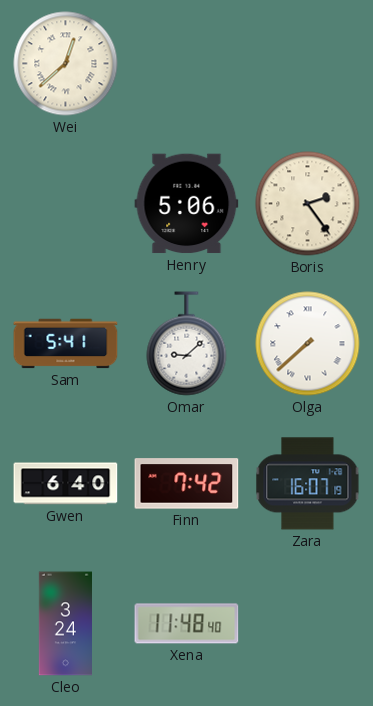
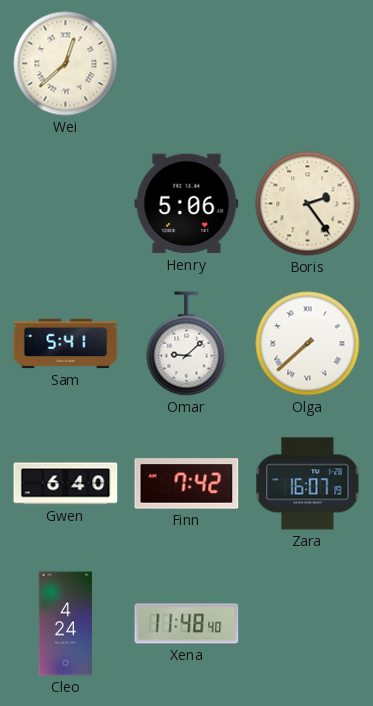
Cleo: 3:24 -> 4:24
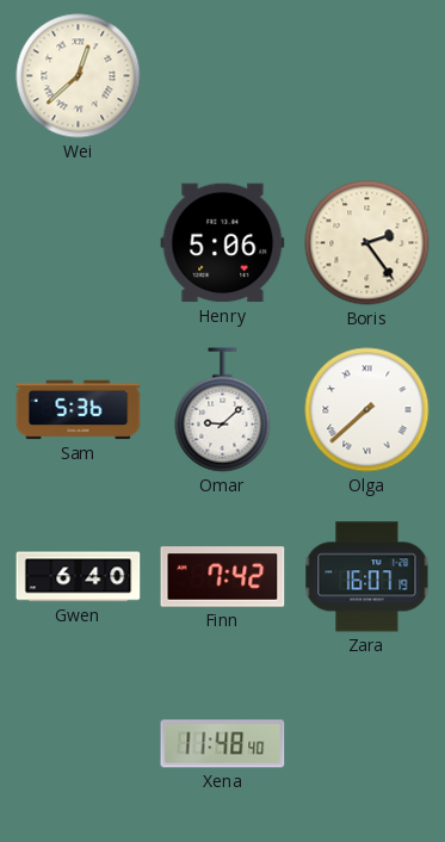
Sam: 5:41 -> 5:36
Cleo: 4:24 -> none
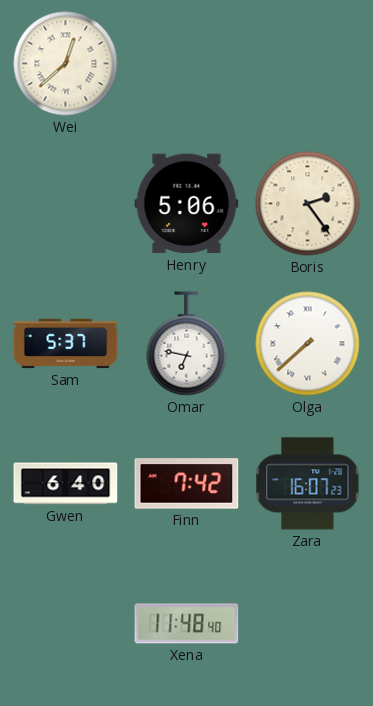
Sam: 5:36 -> 5:37
Omar: 9:08 -> 6:47
Zara: 16:07:19 -> 16:07:23
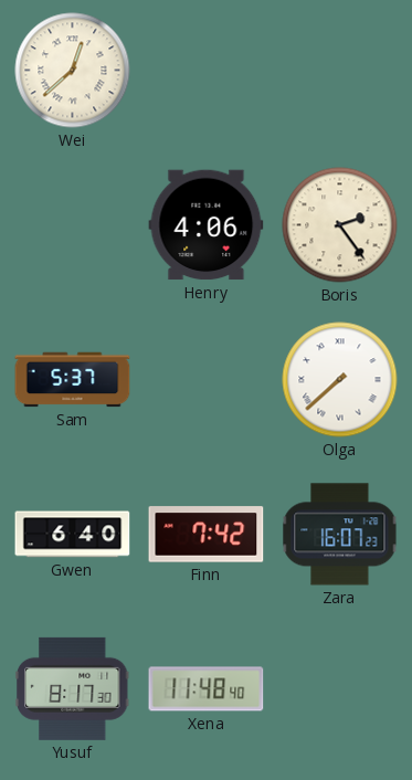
Henry: 5:06 -> 4:06
Omar: 6:47 -> none
Yusuf: none -> 8:17
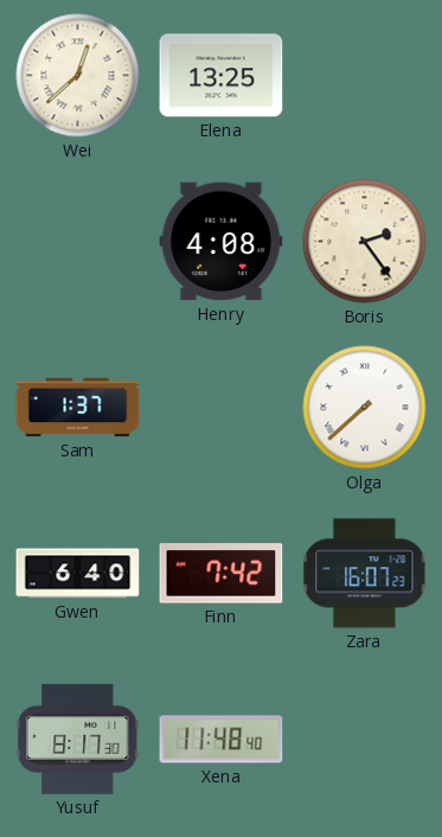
Elena: none -> 13:25
Henry: 4:06 -> 4:08
Sam: 5:37 -> 1:37
